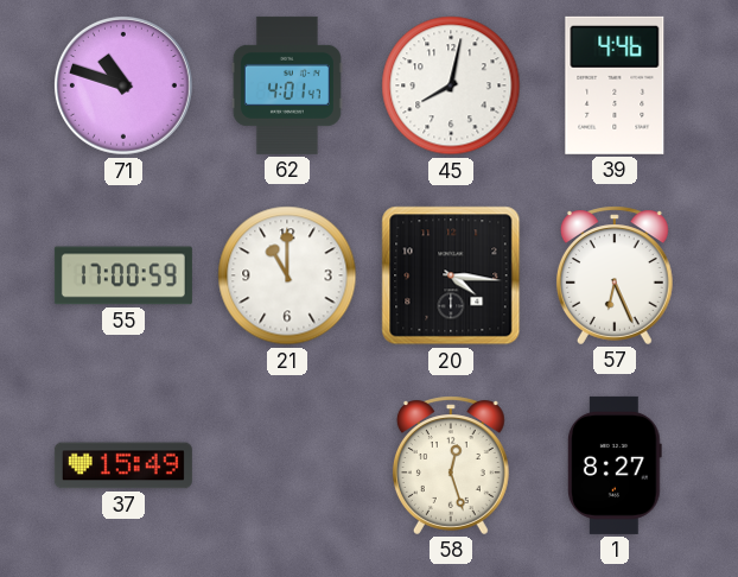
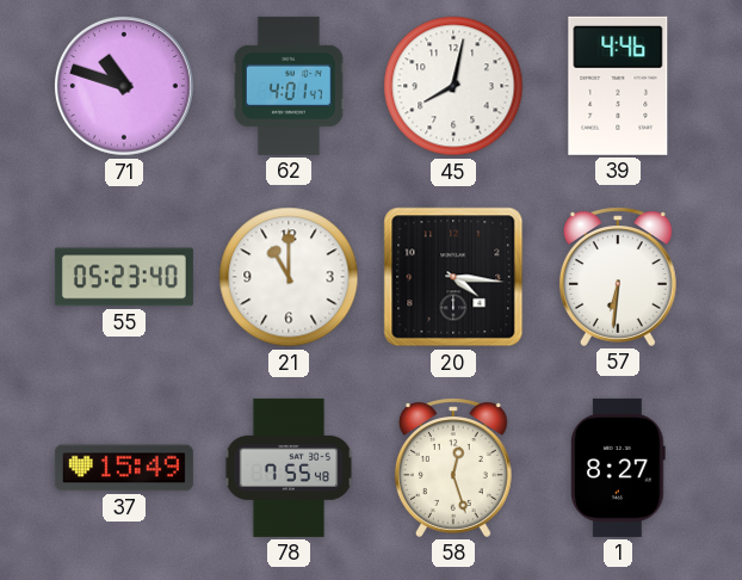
55: 17:00 -> 05:23
57: 6:26 -> 6:31
78: none -> 7:55
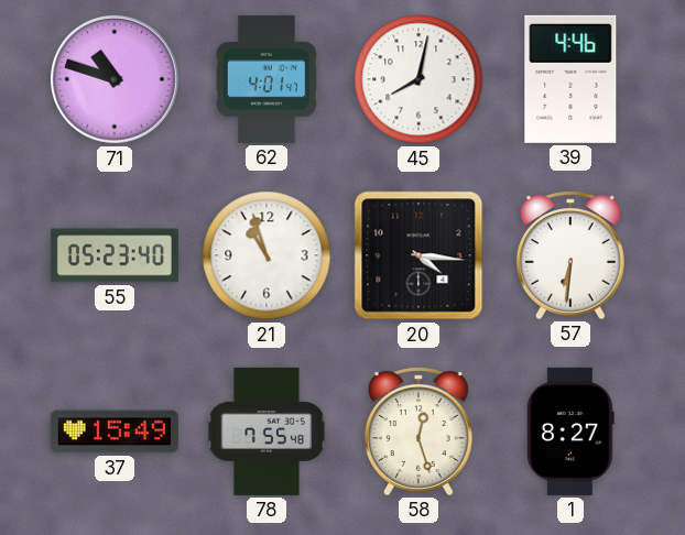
21: 11:00 -> 10:57
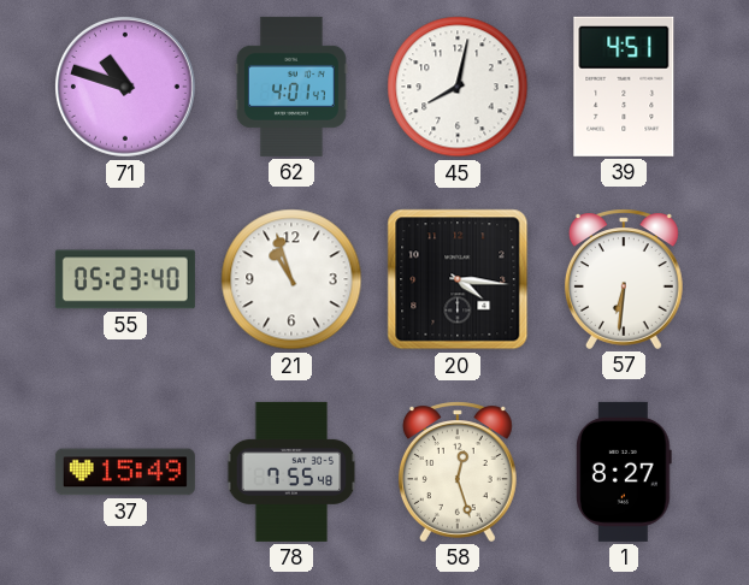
39: 4:46 -> 4:51
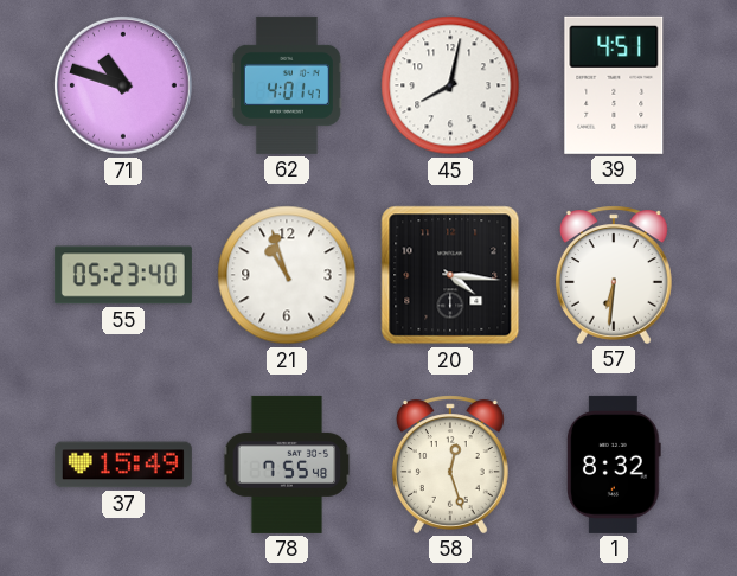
1: 8:27 -> 8:32
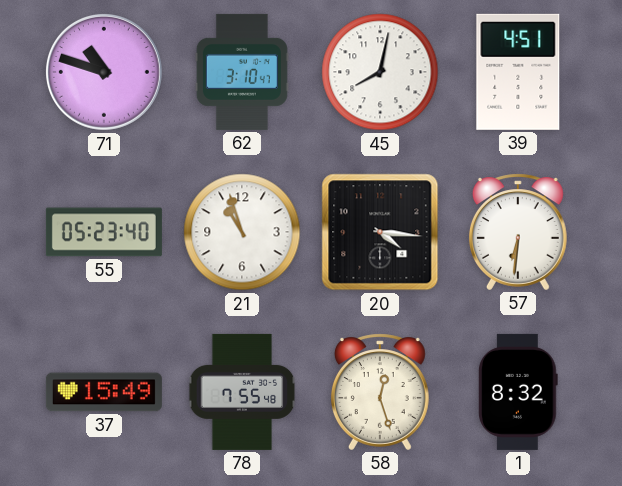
62: 4:01 -> 3:10
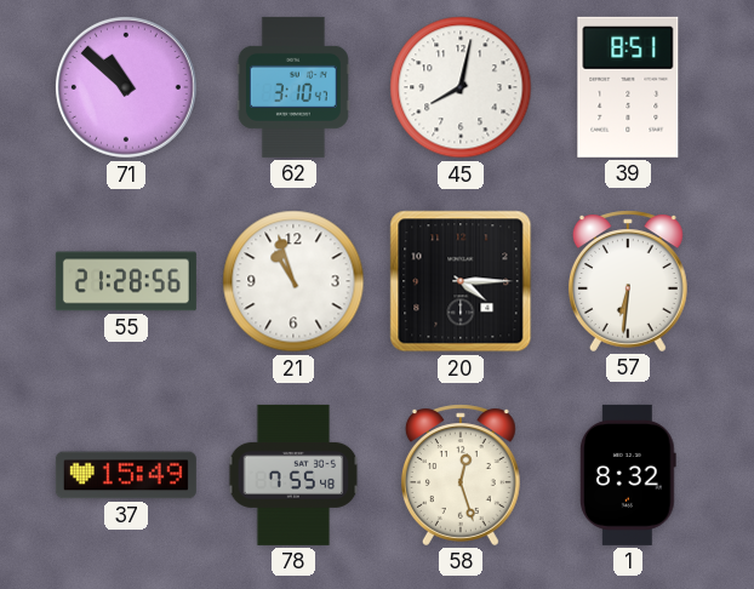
71: 10:48 -> 10:52
39: 4:51 -> 8:51
55: 05:23 -> 21:28
20: 4:16 -> 4:15
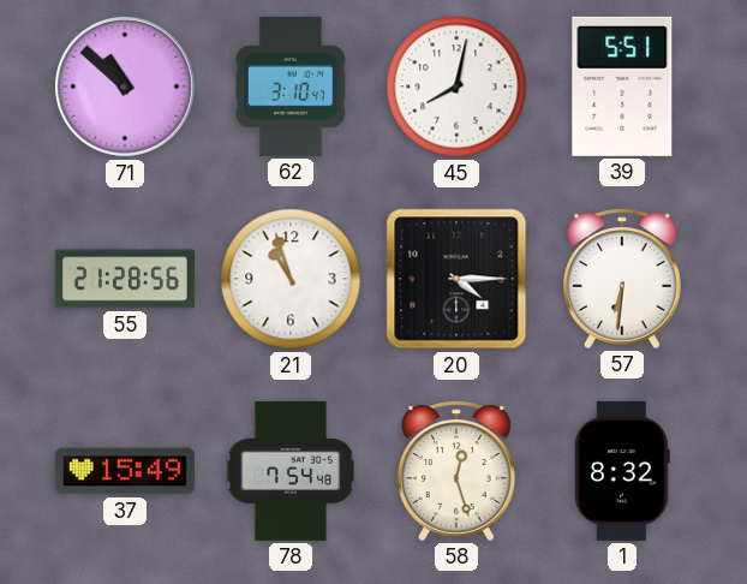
39: 8:51 -> 5:51
78: 7:55 -> 7:54
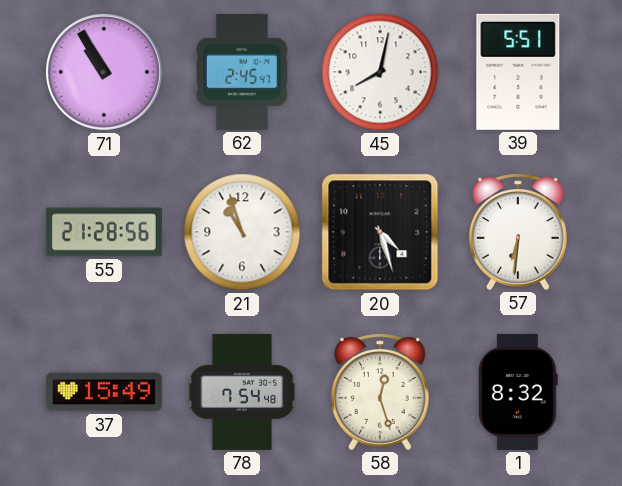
71: 10:52 -> 10:55
62: 3:10 -> 2:45
20: 4:15 -> 4:27
